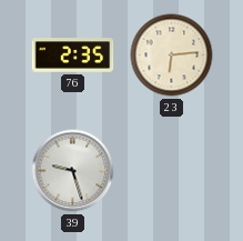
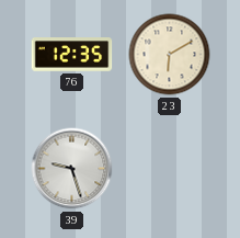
76: 2:35 -> 12:35
23: 6:14 -> 6:10
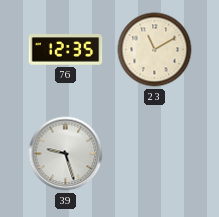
23: 6:10 -> 11:10
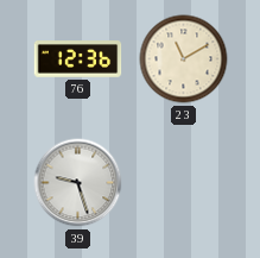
76: 12:35 -> 12:36
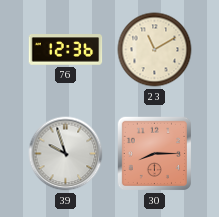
39: 9:27 -> 9:57
30: none -> 8:15
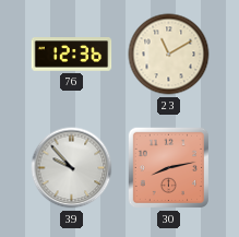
39: 9:57 -> 9:53
30: 8:15 -> 8:13
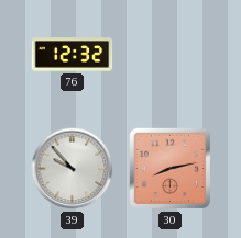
76: 12:36 -> 12:32
23: 11:10 -> none
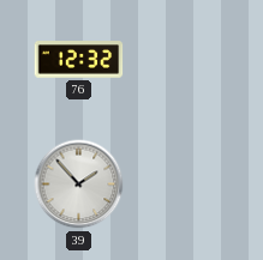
39: 9:53 -> 1:53
30: 8:13 -> none
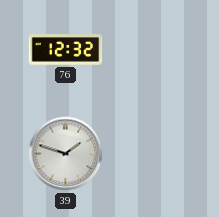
39: 1:53 -> 1:48
